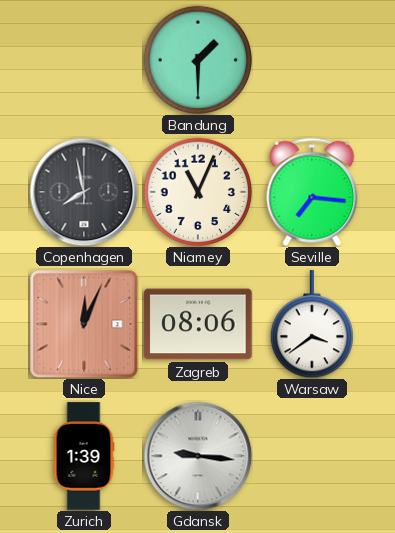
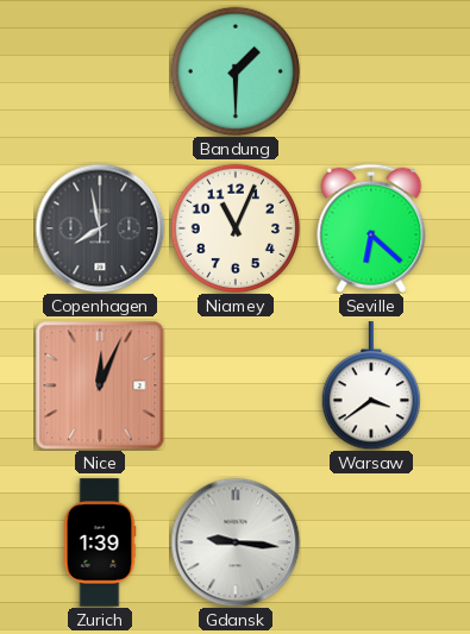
Seville: 7:16 -> 6:22
Zagreb: 08:06 -> none
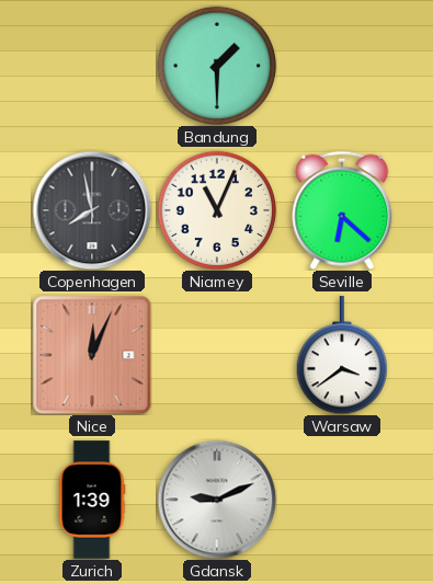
Gdansk: 9:16 -> 9:11
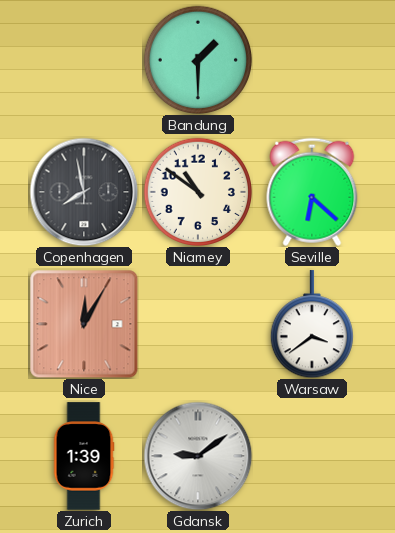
Niamey: 11:04 -> 10:51
Nice: 12:04 -> 12:05
Gdansk: 9:11 -> 9:09
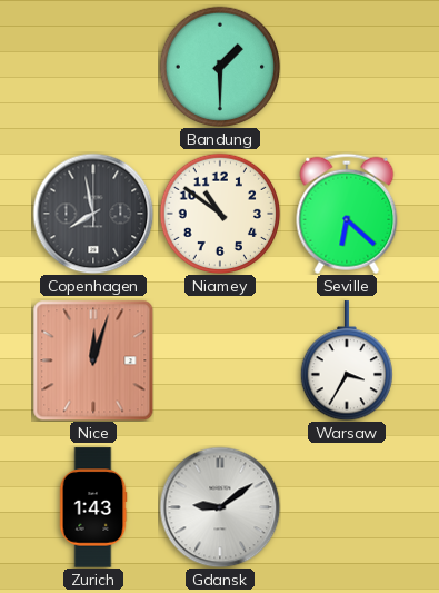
Nice: 12:05 -> 12:03
Warsaw: 3:39 -> 3:35
Zurich: 1:39 -> 1:43
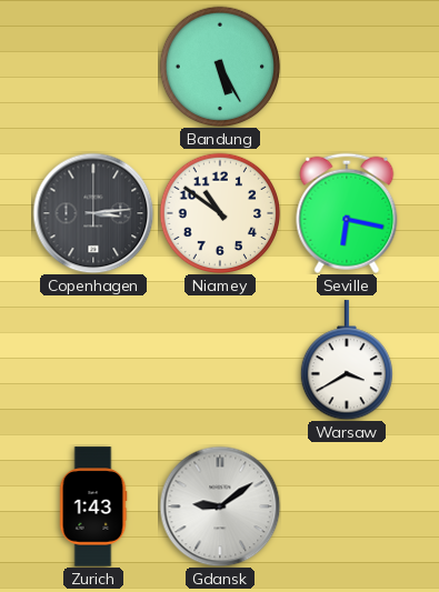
Bandung: 1:30 -> 5:25
Copenhagen: 7:58 -> 3:14
Seville: 6:22 -> 6:17
Nice: 12:03 -> none
Warsaw: 3:35 -> 3:40
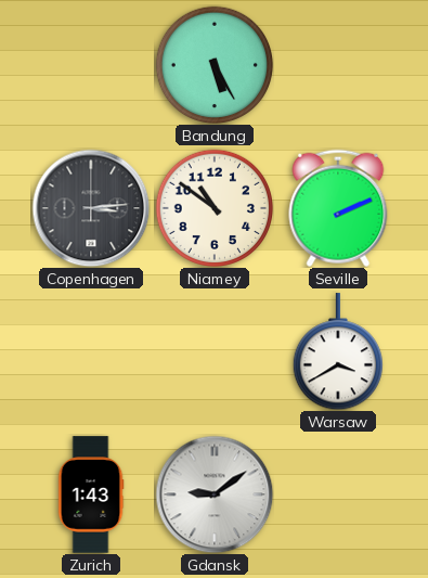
Seville: 6:17 -> 2:11
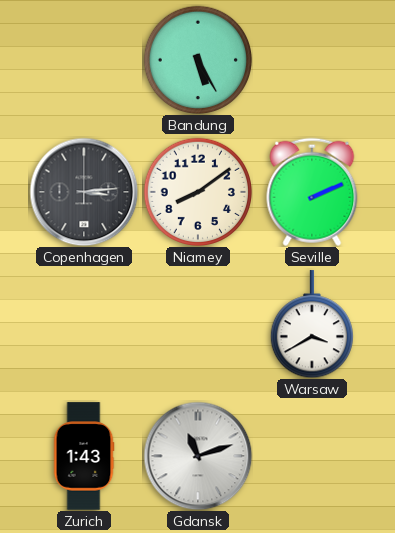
Niamey: 10:51 -> 8:09
Gdansk: 9:09 -> 11:12
